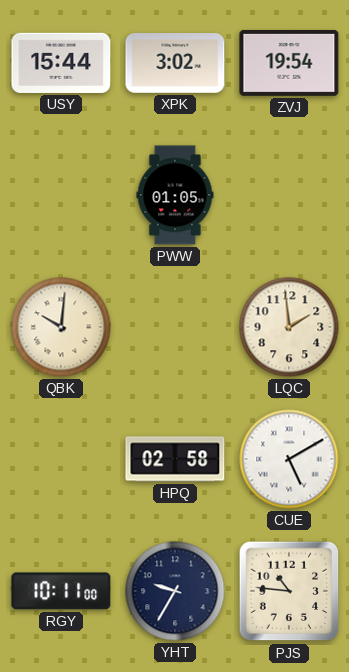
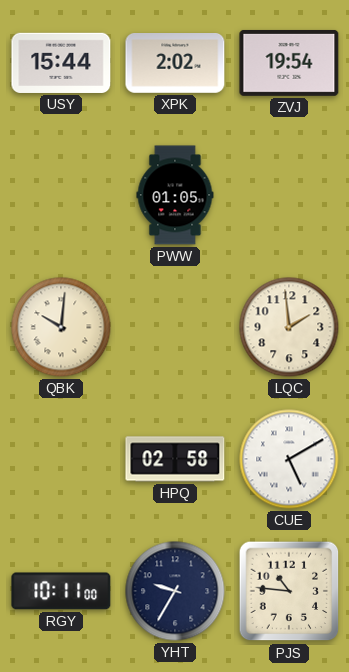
XPK: 3:02 -> 2:02
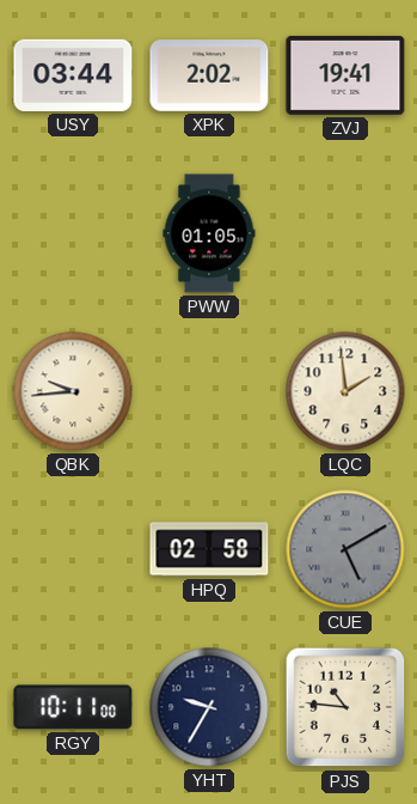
USY: 15:44 -> 03:44
ZVJ: 19:54 -> 19:41
QBK: 10:01 -> 9:44
CUE dial: white -> grey
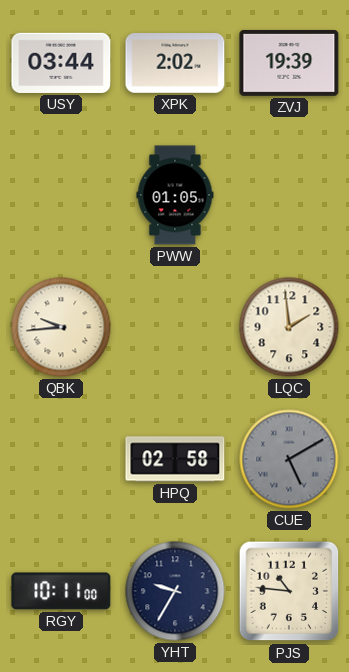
ZVJ: 19:41 -> 19:39
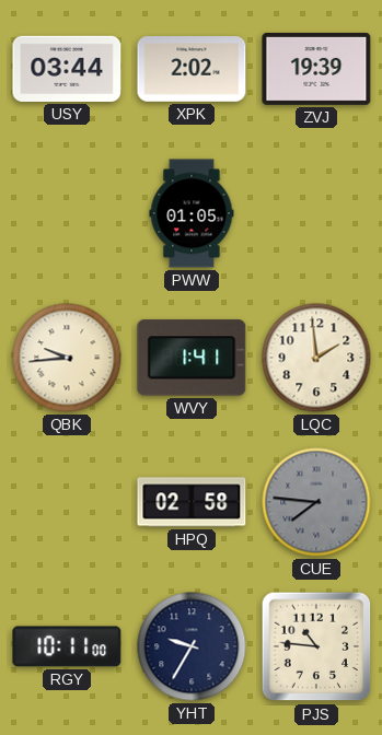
WVY: none -> 1:41
CUE: 5:10 -> 7:46
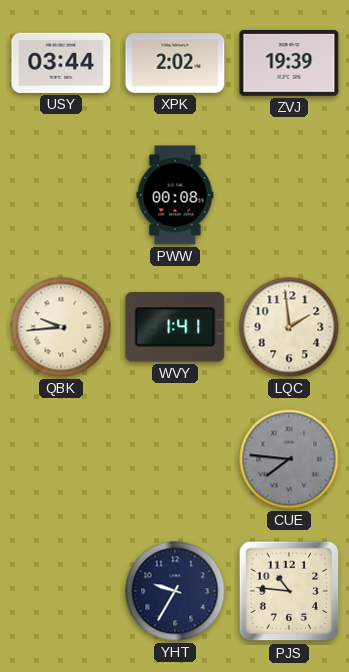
PWW: 01:05 -> 00:08
HPQ: 02:58 -> none
RGY: 10:11 -> none
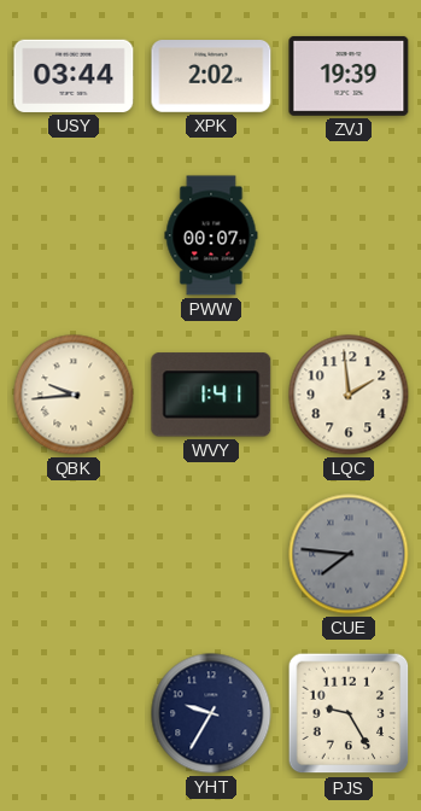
PWW: 00:08 -> 00:07
PJS: 10:46 -> 9:25
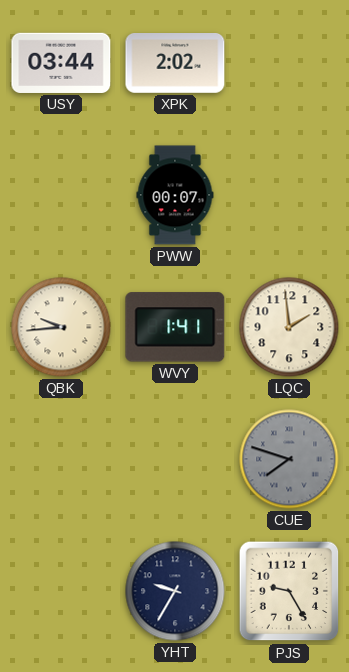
ZVJ: 19:39 -> none
CUE: 7:46 -> 7:48
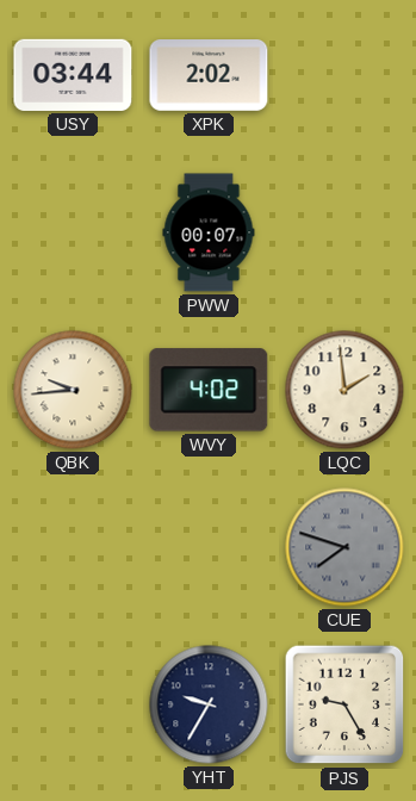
WVY: 1:41 -> 4:02
